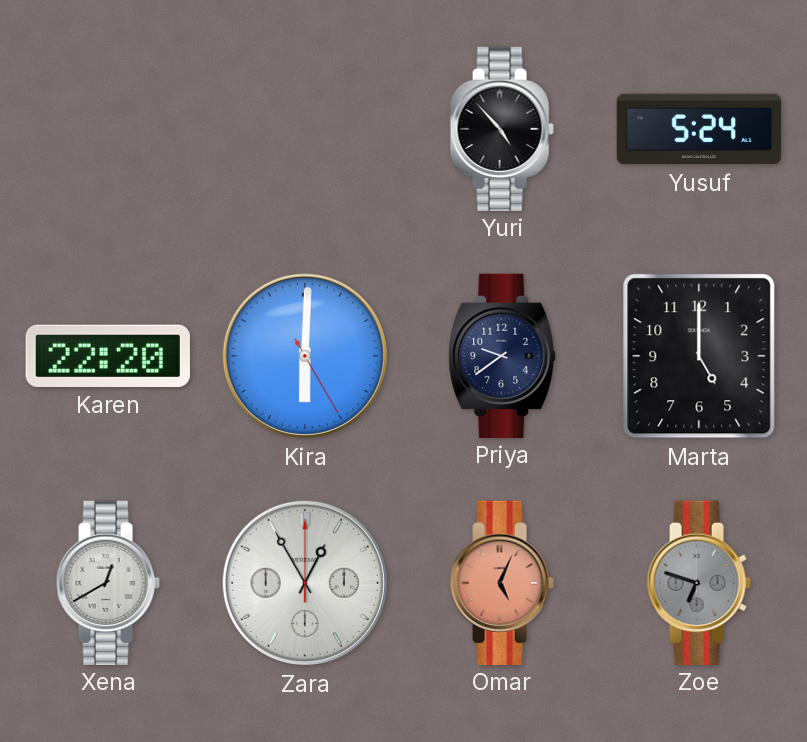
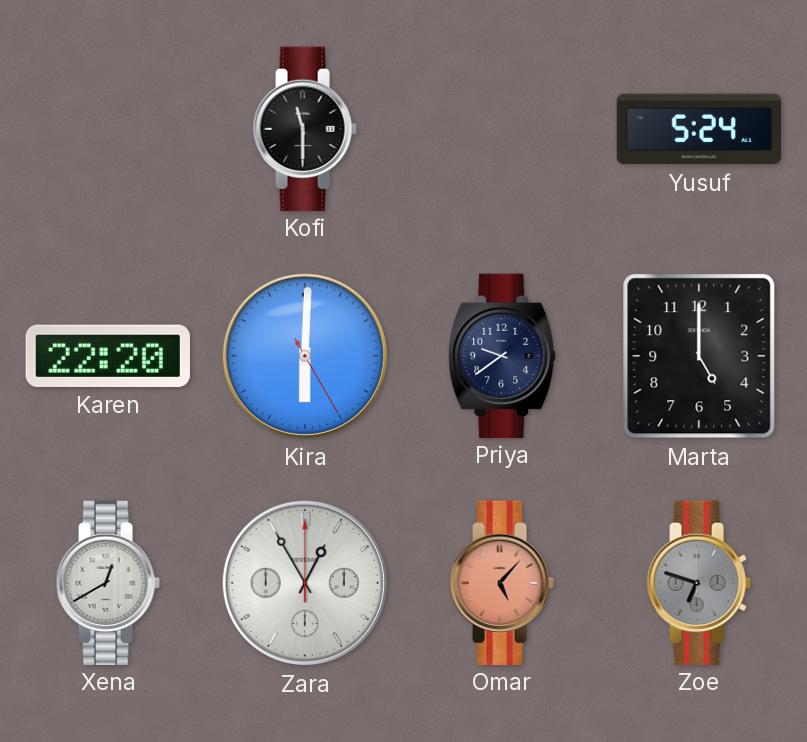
Kofi: none -> 11:30
Yuri: 4:53 -> none
Omar: 5:04 -> 5:07
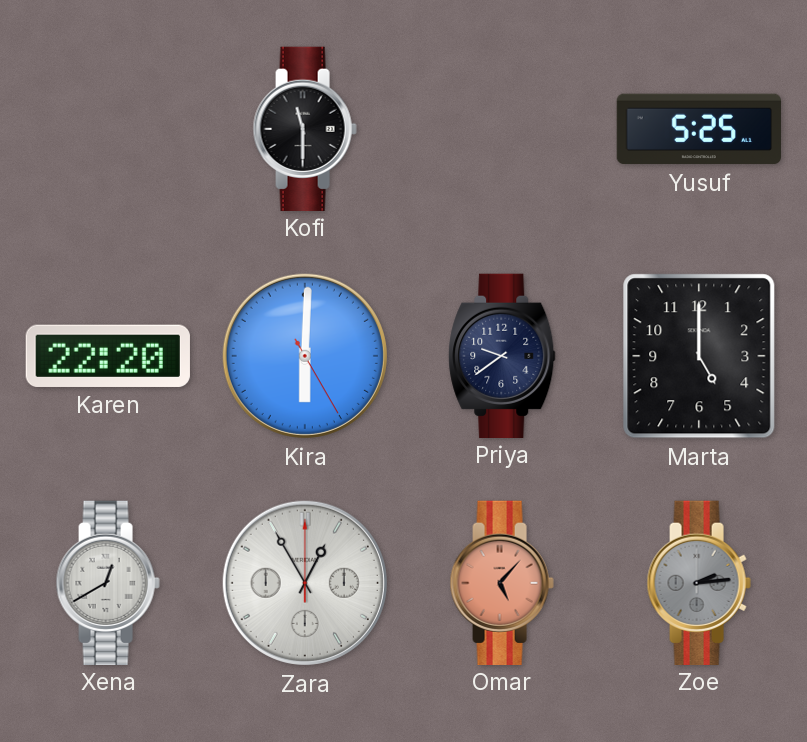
Yusuf: 5:24 -> 5:25
Zoe: 6:48 -> 2:14
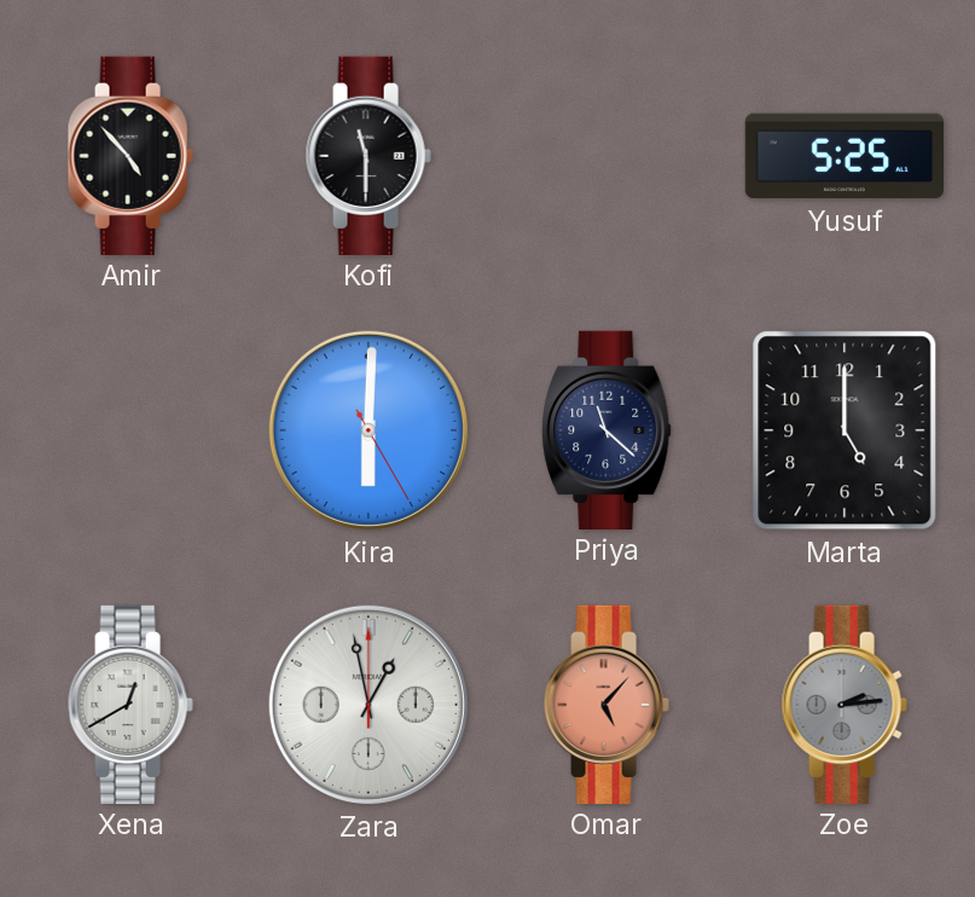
Amir: none -> 4:53
Karen: 22:20 -> none
Priya: 9:39 -> 11:22
Zara: 12:55 -> 12:58
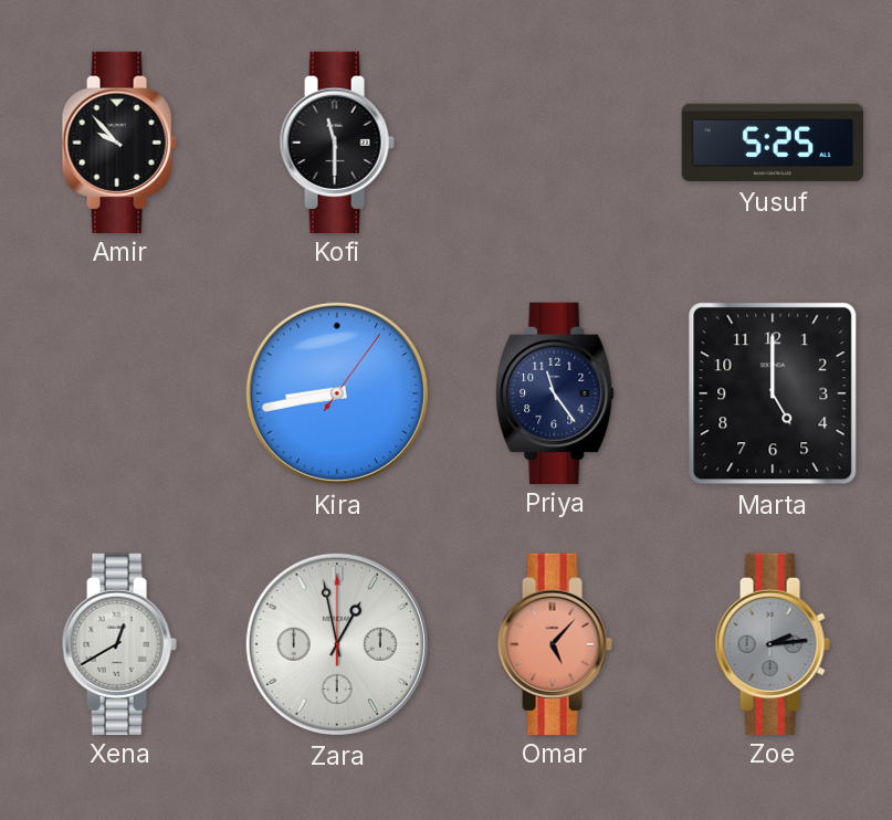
Amir: 4:53 -> 9:53
Kira: 6:00 -> 8:43
Priya: 11:22 -> 11:24
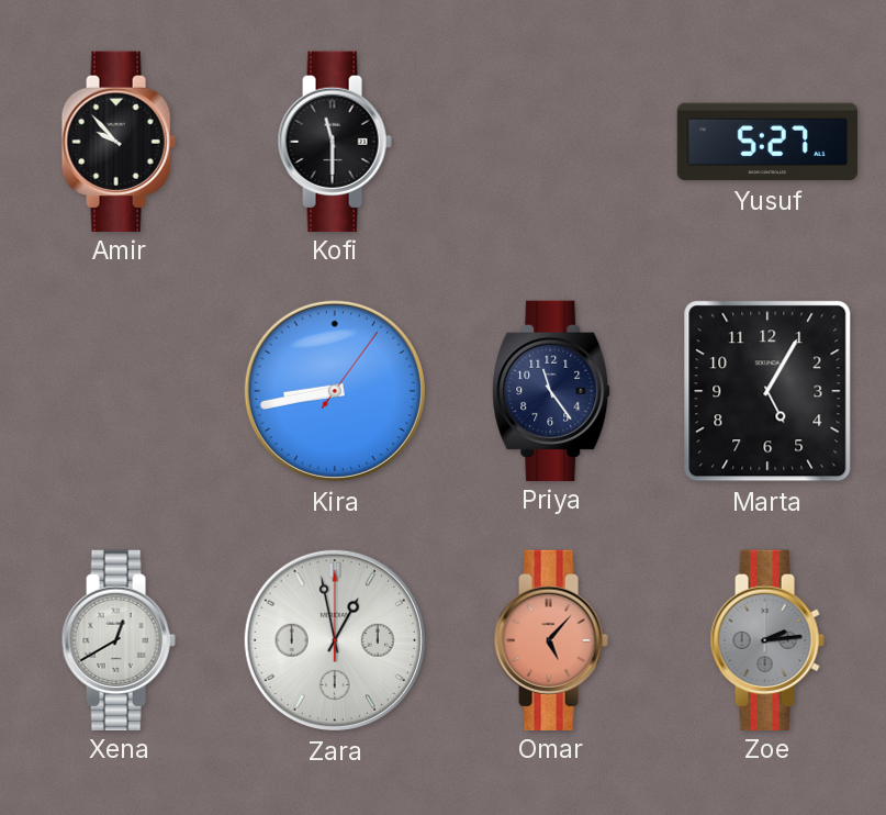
Yusuf: 5:25 -> 5:27
Marta: 5:00 -> 5:05
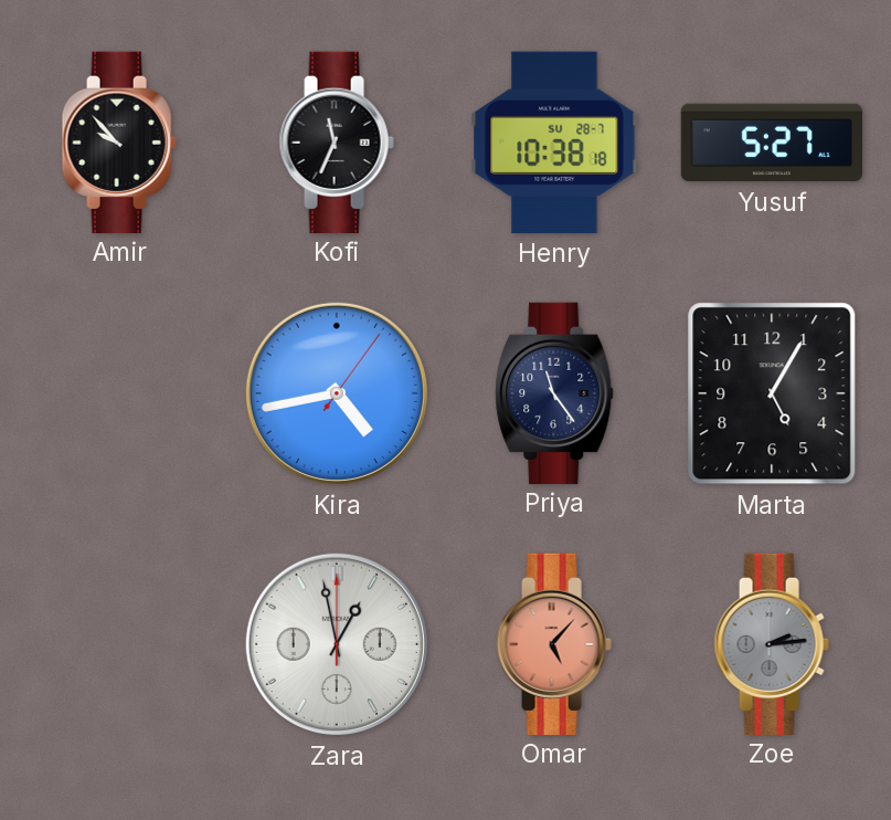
Kofi: 11:30 -> 11:34
Henry: none -> 10:38
Kira: 8:43 -> 4:43
Xena: 12:40 -> none
